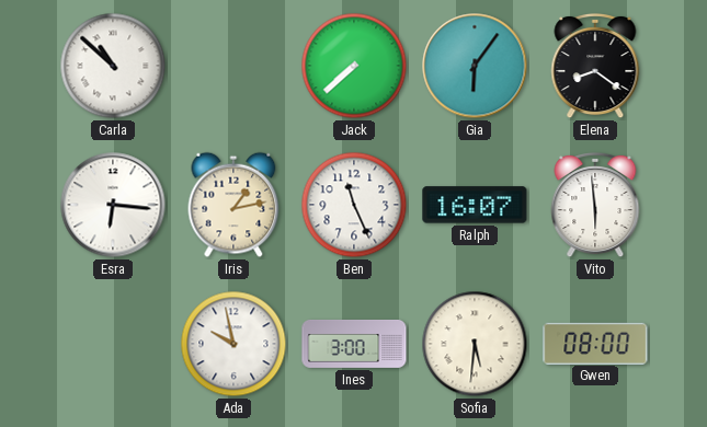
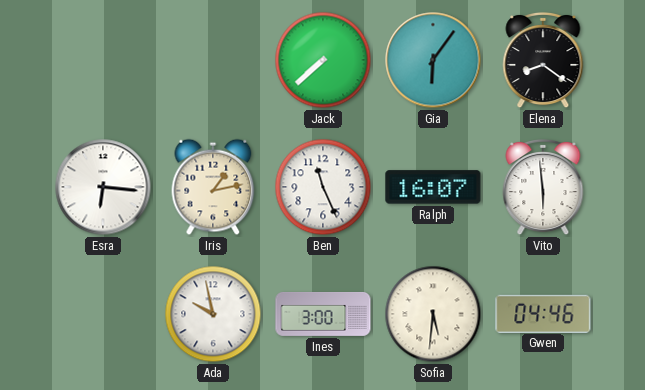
Carla: 10:52 -> none
Gwen: 08:00 -> 04:46
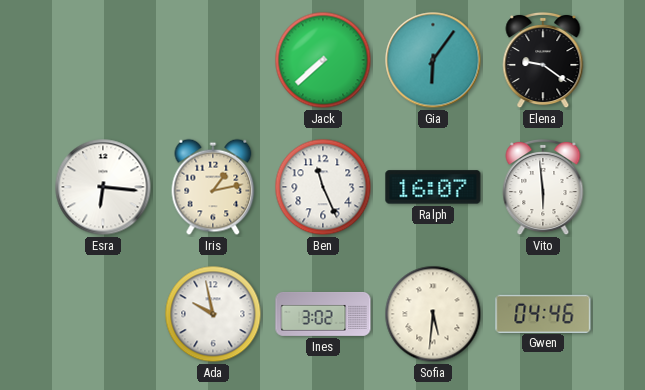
Elena: 8:21 -> 9:21
Ines: 3:00 -> 3:02
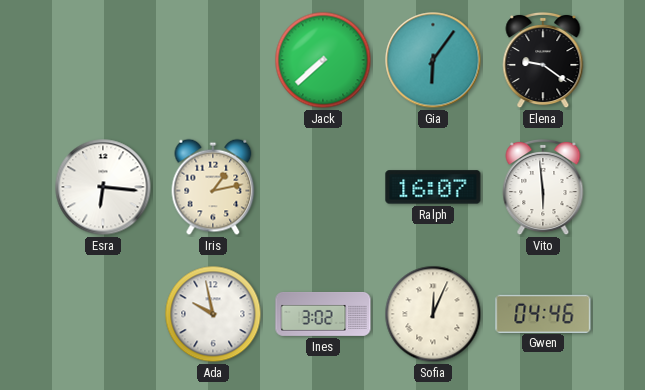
Ben: 11:26 -> none
Sofia: 5:31 -> 12:04
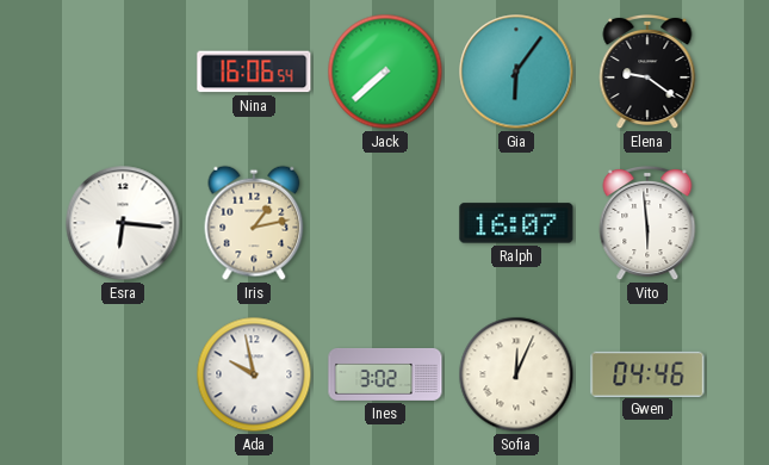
Nina: none -> 16:06
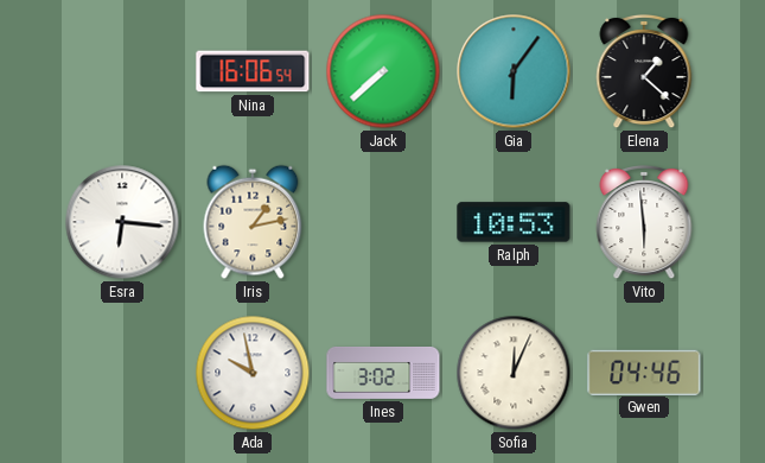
Elena: 9:21 -> 1:22
Ralph: 16:07 -> 10:53
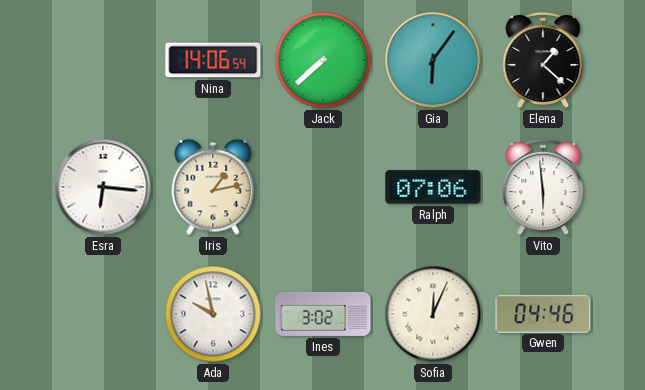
Nina: 16:06 -> 14:06
Ralph: 10:53 -> 07:06
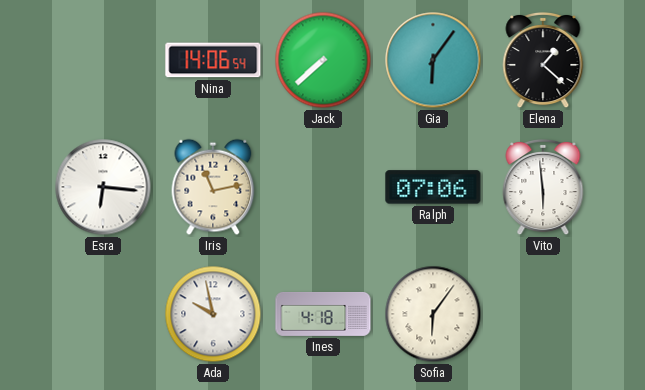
Iris: 1:13 -> 11:13
Ines: 3:02 -> 4:18
Sofia: 12:04 -> 6:06
Gwen: 04:46 -> none
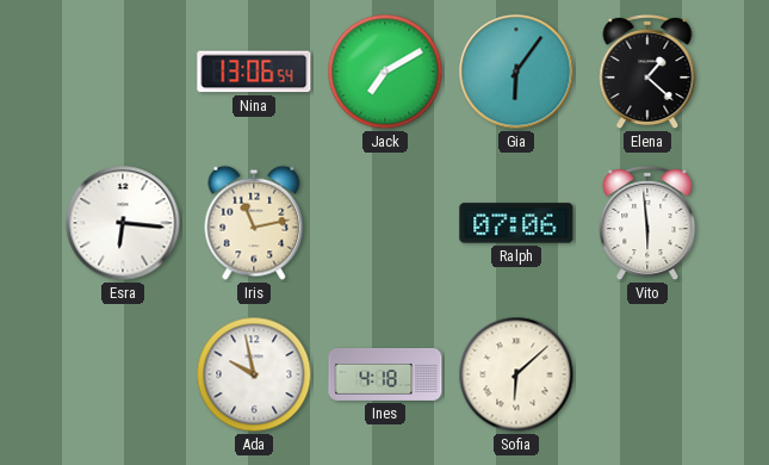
Nina: 14:06 -> 13:06
Jack: 7:38 -> 7:10
Sofia: 6:06 -> 6:08
